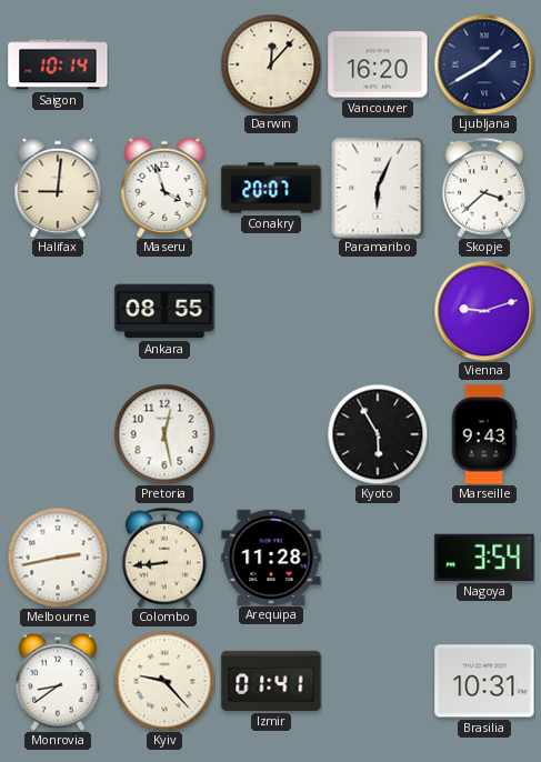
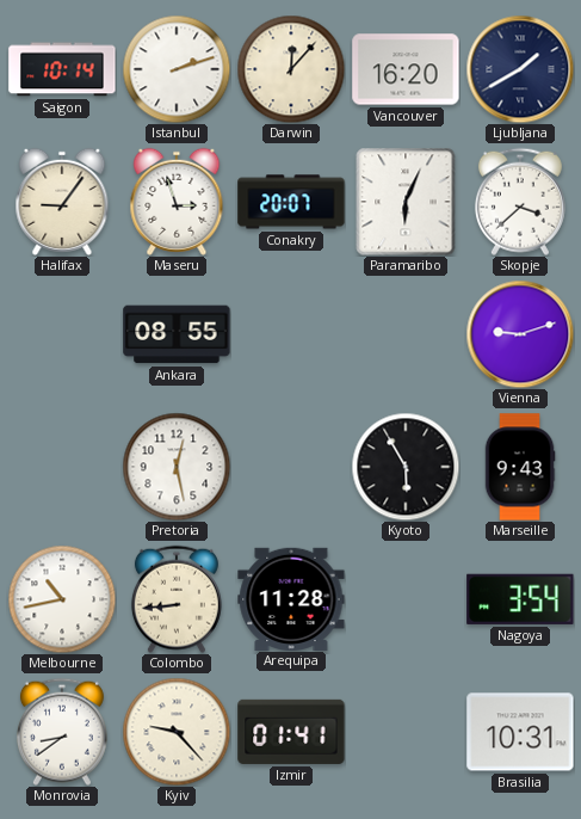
Istanbul: none -> 2:12
Halifax: 9:01 -> 9:06
Maseru: 3:57 -> 2:57
Melbourne: 2:43 -> 10:43
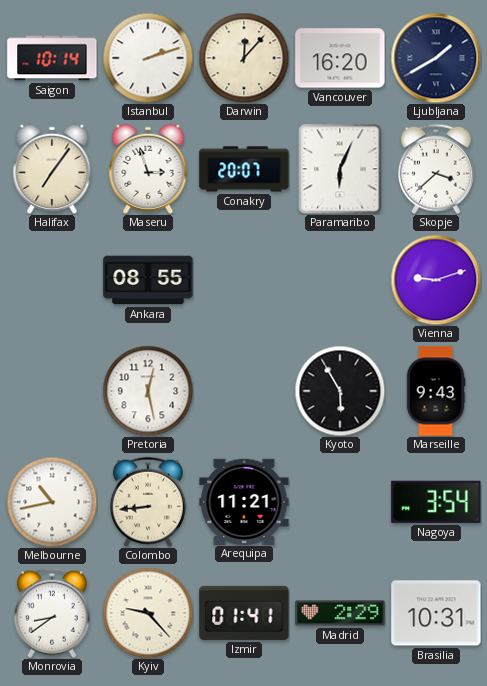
Halifax: 9:06 -> 7:06
Arequipa: 11:28 -> 11:21
Madrid: none -> 2:29
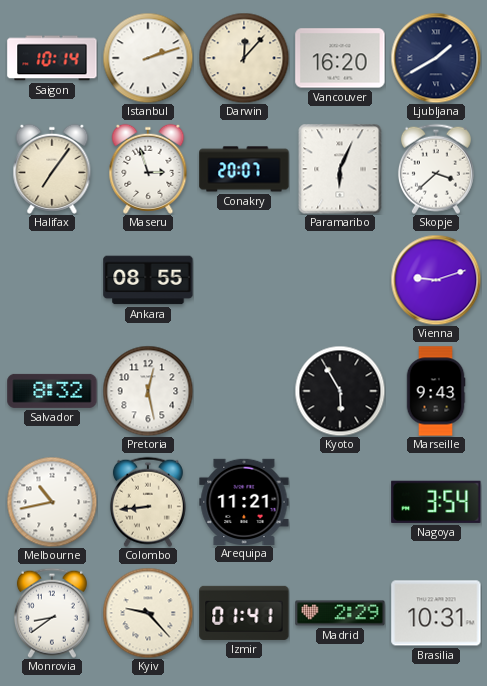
Salvador: none -> 8:32
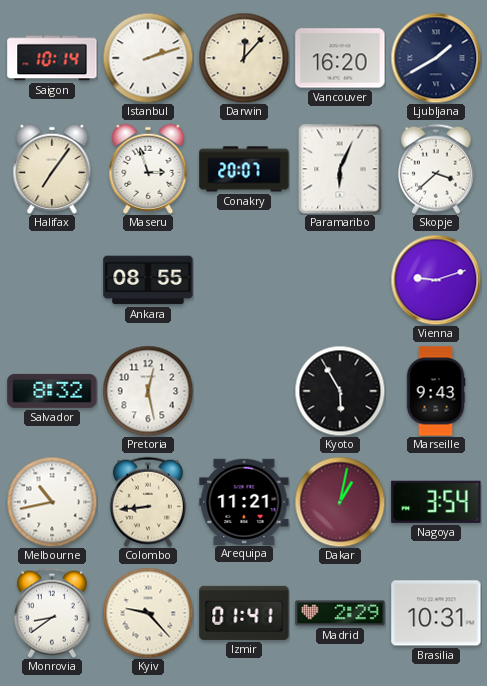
Dakar: none -> 1:02
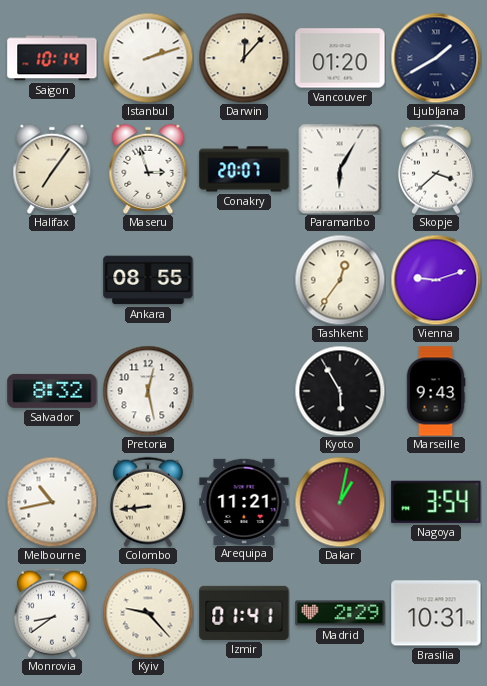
Vancouver: 16:20 -> 01:20
Paramaribo: 6:04 -> 6:05
Tashkent: none -> 12:36
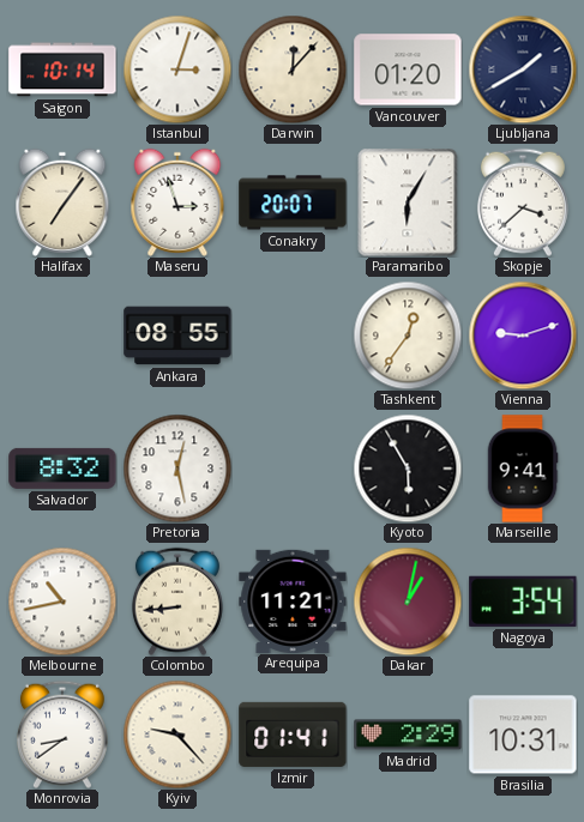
Istanbul: 2:12 -> 3:03
Marseille: 9:43 -> 9:41
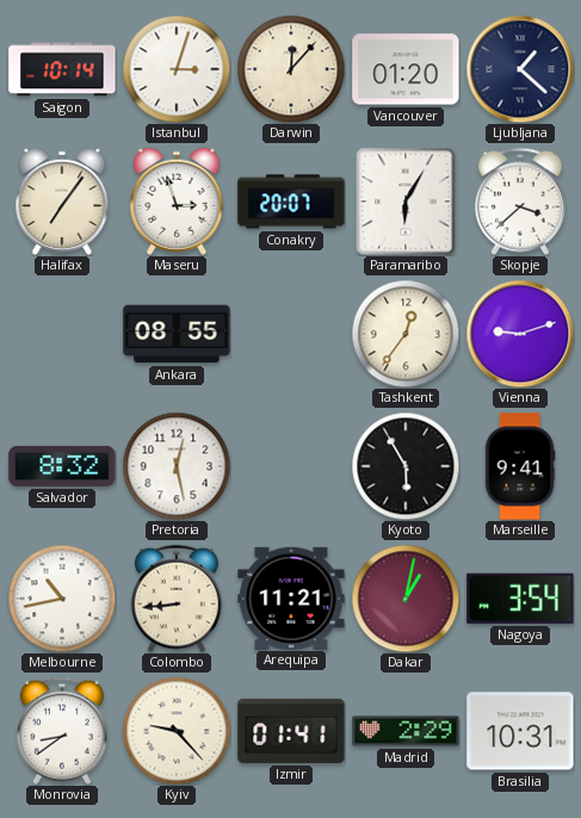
Ljubljana: 1:40 -> 1:22
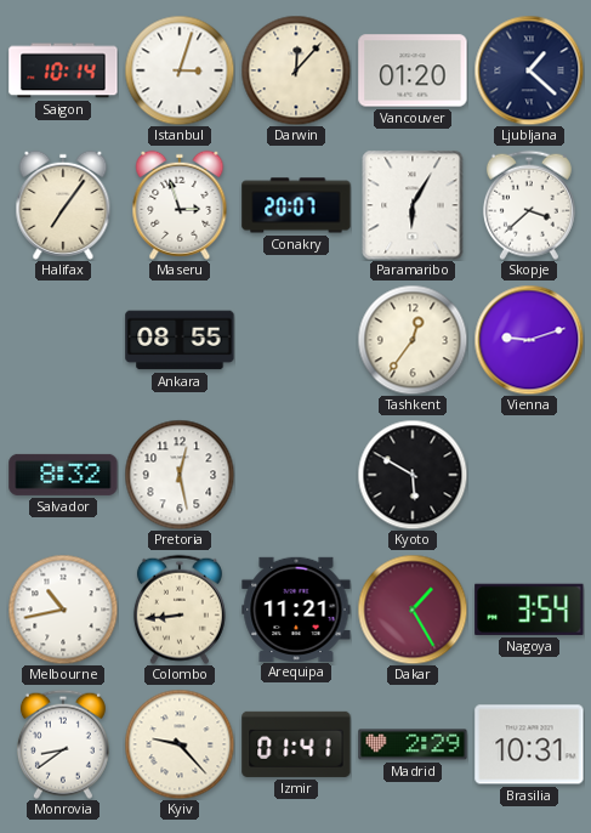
Kyoto: 5:55 -> 5:50
Marseille: 9:41 -> none
Dakar: 1:02 -> 1:25
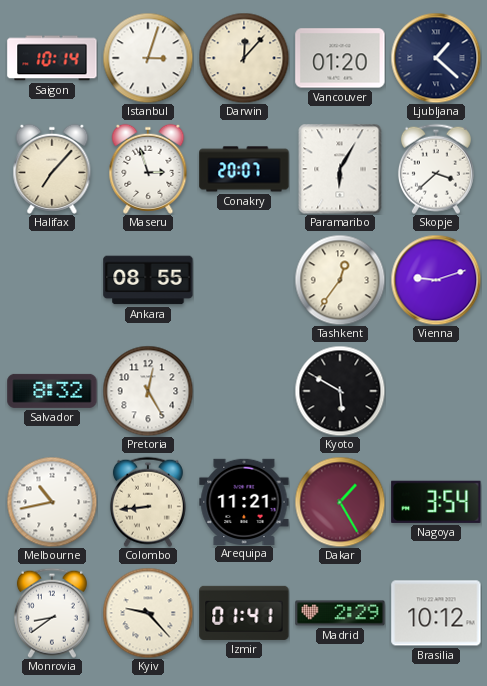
Halifax: 7:06 -> 7:07
Pretoria: 12:28 -> 12:25
Brasilia: 10:31 -> 10:12
